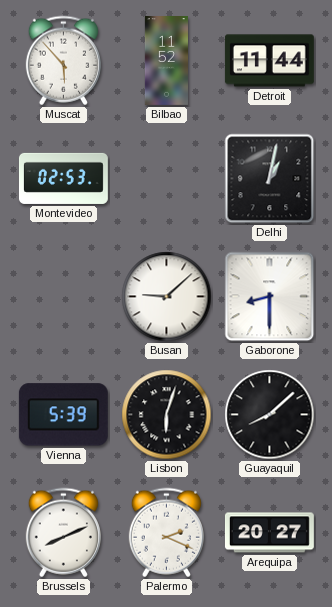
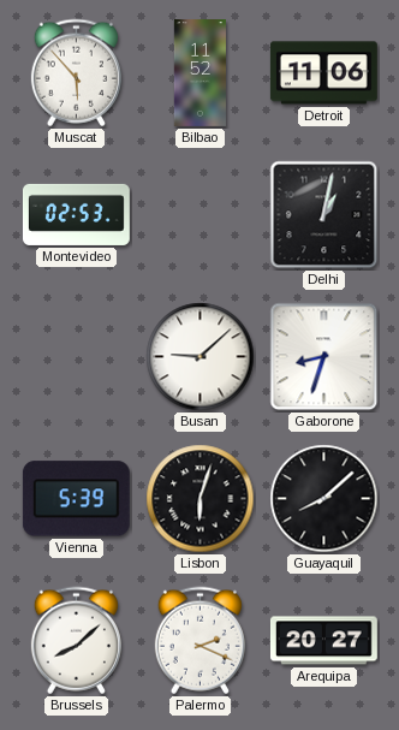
Detroit: 11:44 -> 11:06
Gaborone: 8:30 -> 8:33
Brussels: 8:11 -> 8:08
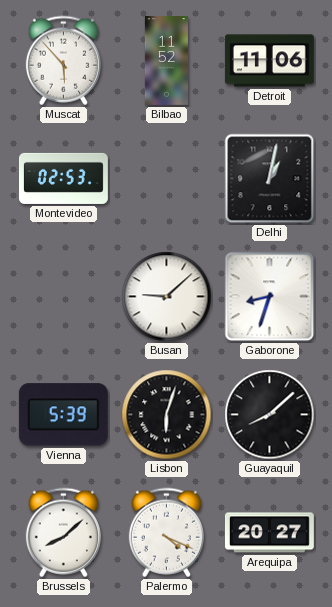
Palermo: 2:19 -> 4:19
